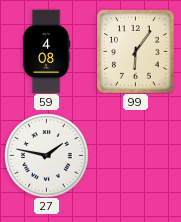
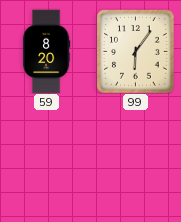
59: 4:08 -> 8:20
27: 1:47 -> none
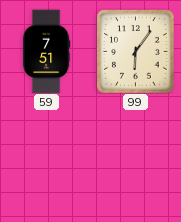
59: 8:20 -> 7:51
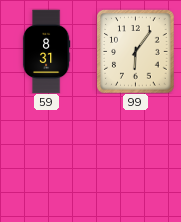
59: 7:51 -> 8:31
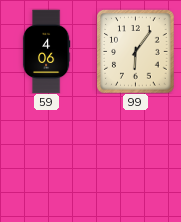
59: 8:31 -> 4:06
